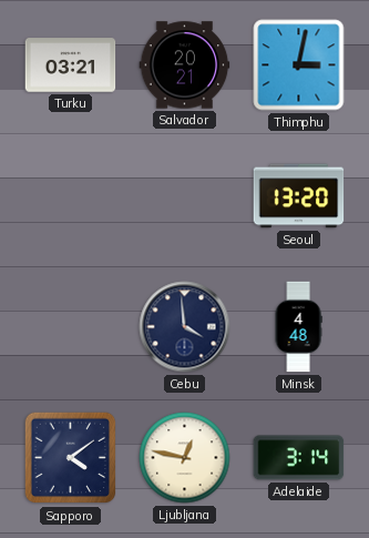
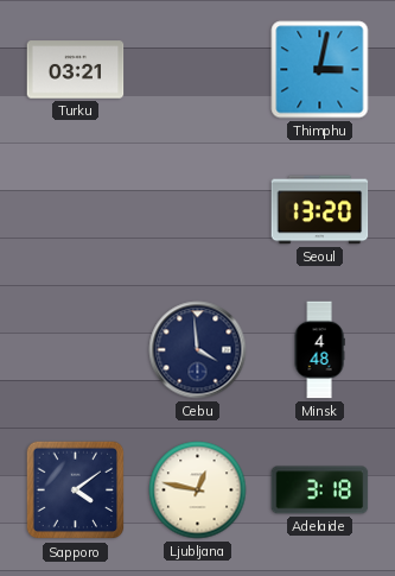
Salvador: 20:21 -> none
Adelaide: 3:14 -> 3:18
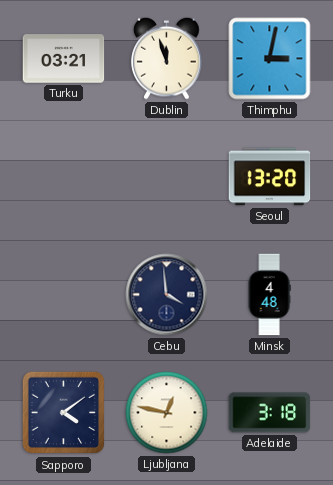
Dublin: none -> 11:57
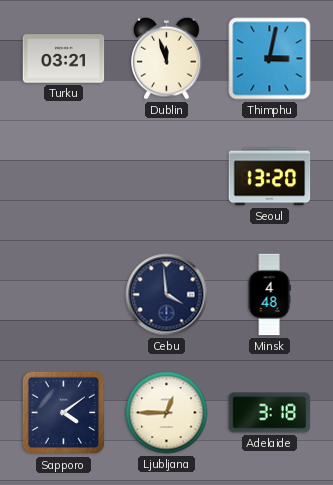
Ljubljana: 12:47 -> 12:45
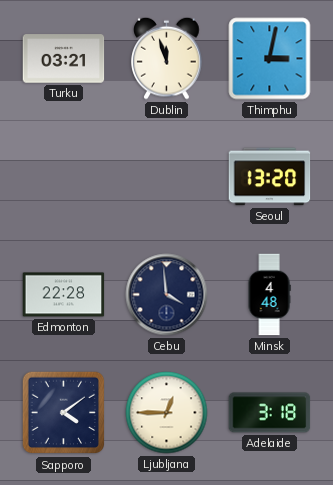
Edmonton: none -> 22:28
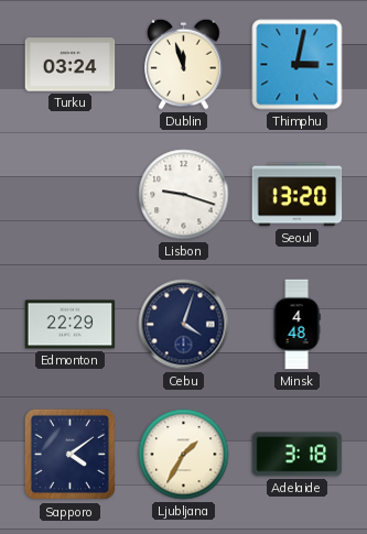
Turku: 03:21 -> 03:24
Lisbon: none -> 9:18
Edmonton: 22:28 -> 22:29
Cebu: 3:59 -> 4:03
Ljubljana: 12:45 -> 1:35
